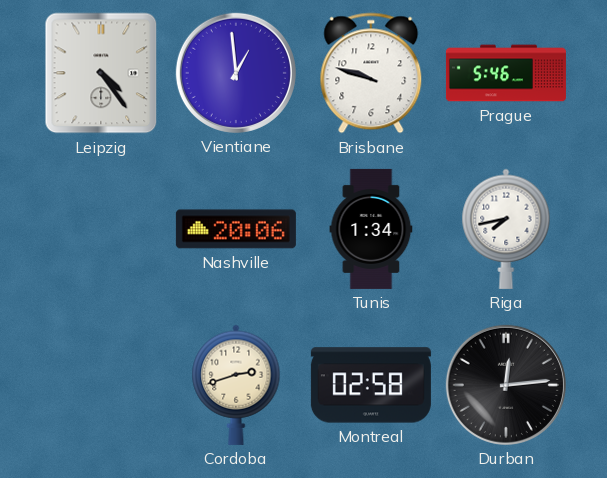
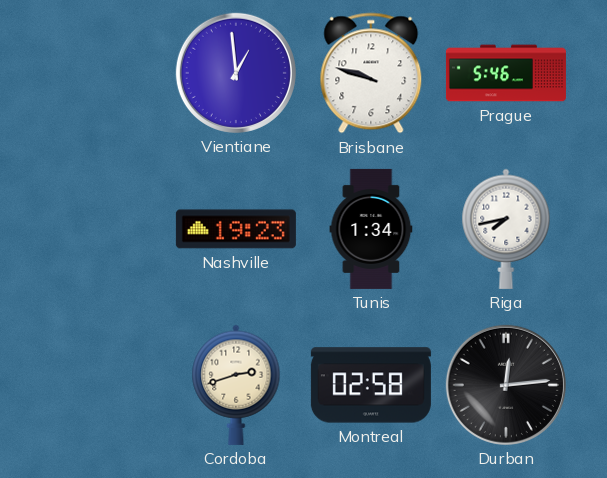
Leipzig: 4:24 -> none
Nashville: 20:06 -> 19:23
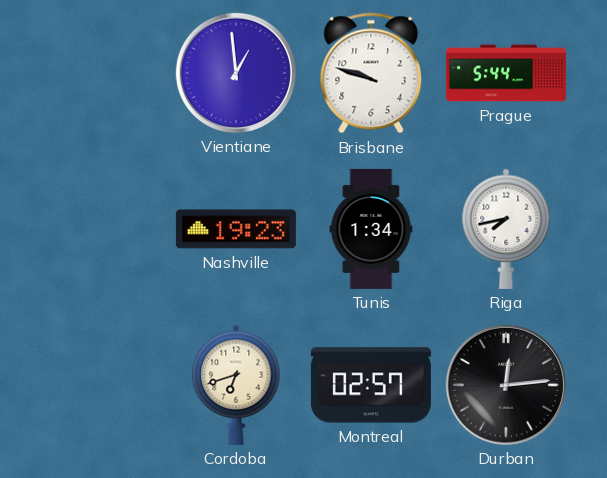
Prague: 5:46 -> 5:44
Cordoba: 2:42 -> 6:42
Montreal: 02:58 -> 02:57
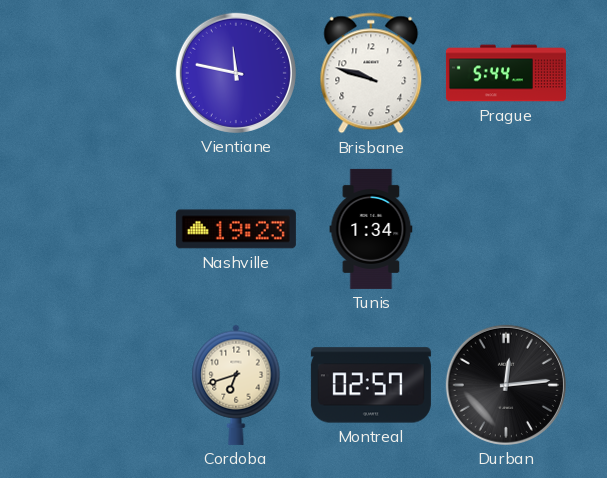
Vientiane: 12:59 -> 11:47
Riga: 7:43 -> none
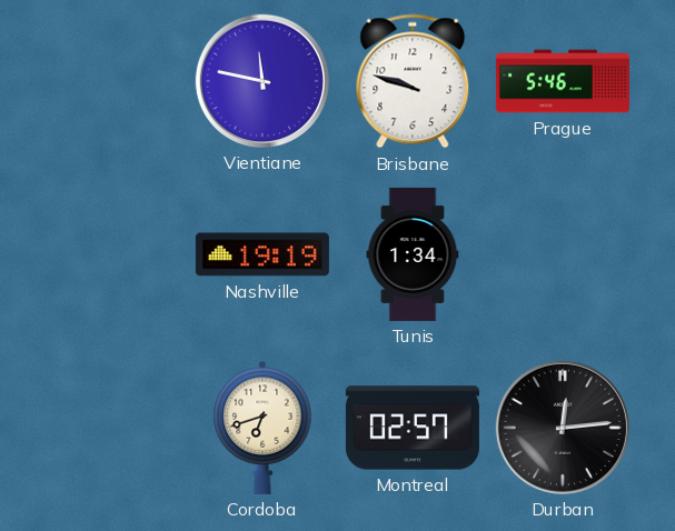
Prague: 5:44 -> 5:46
Nashville: 19:23 -> 19:19
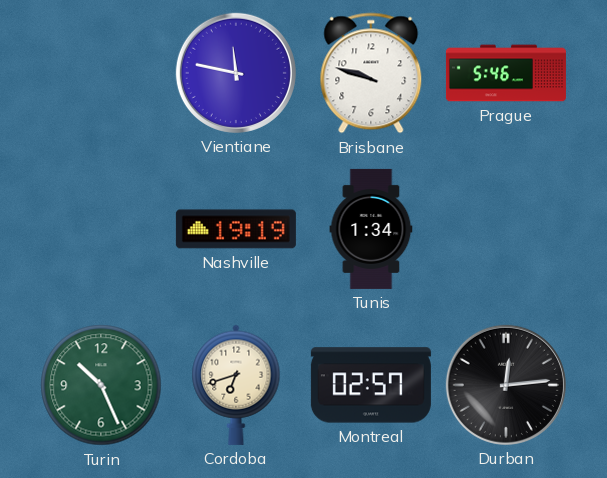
Turin: none -> 10:26
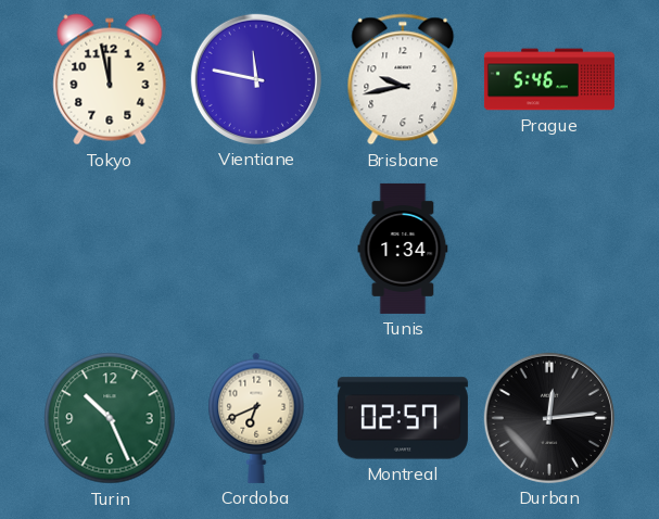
Tokyo: none -> 11:58
Brisbane: 9:48 -> 9:43
Nashville: 19:19 -> none
Cordoba: 6:42 -> 6:41
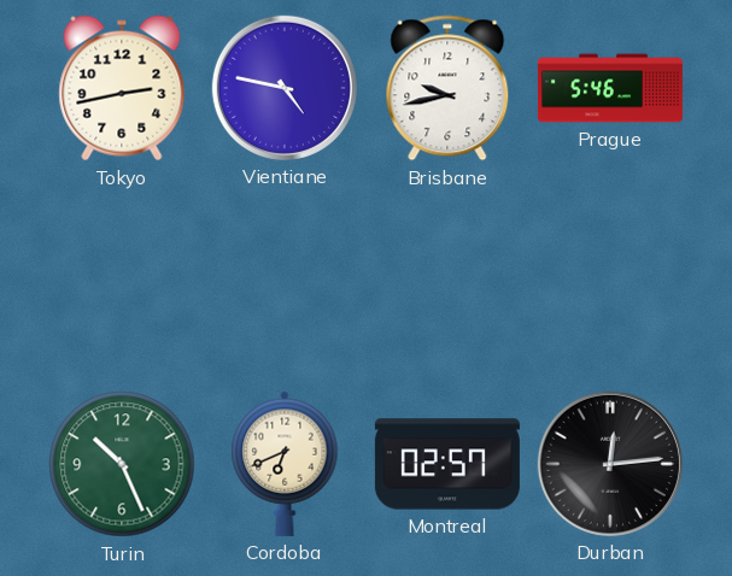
Tokyo: 11:58 -> 2:43
Vientiane: 11:47 -> 4:47
Tunis: 1:34 -> none
